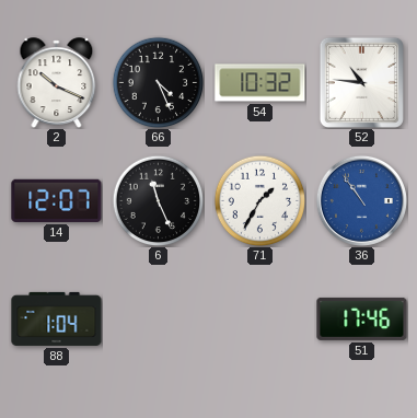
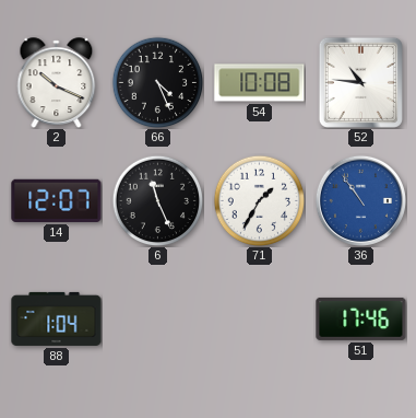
54: 10:32 -> 10:08
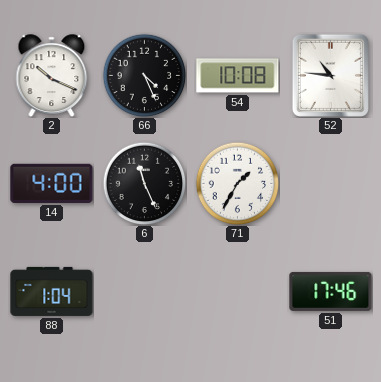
14: 12:07 -> 4:00
36: 10:54 -> none
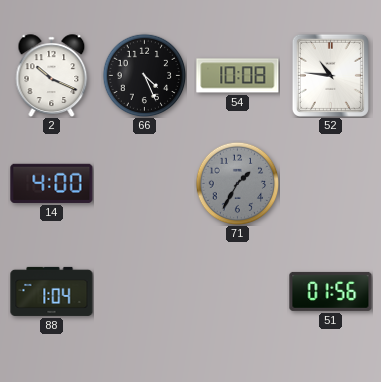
6: 11:26 -> none
71 dial: white -> grey
51: 17:46 -> 01:56
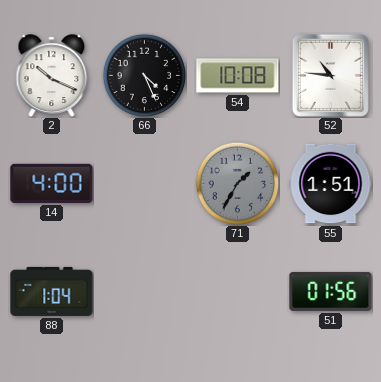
55: none -> 1:51
